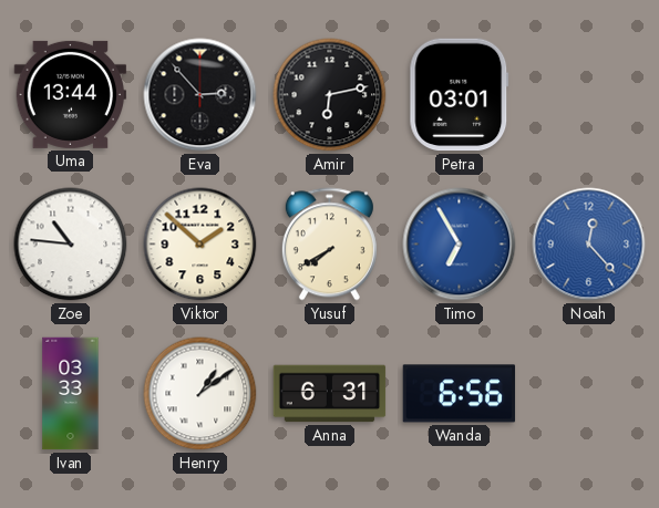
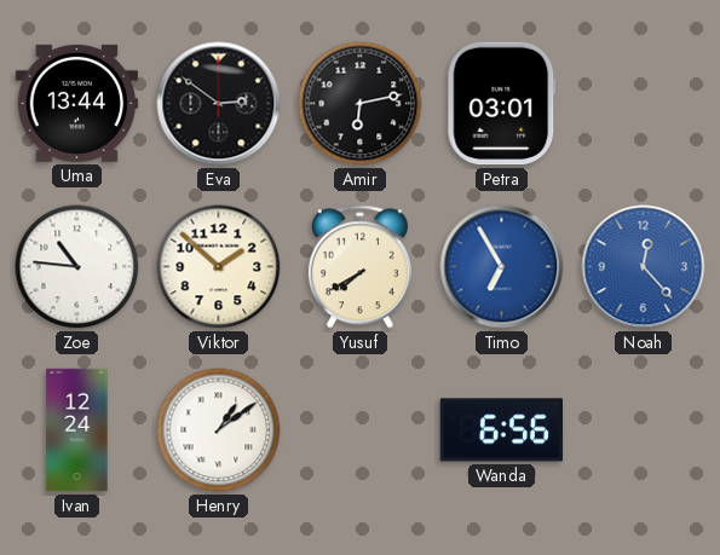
Eva: 2:53 -> 2:51
Ivan: 03:33 -> 12:24
Anna: 6:31 -> none
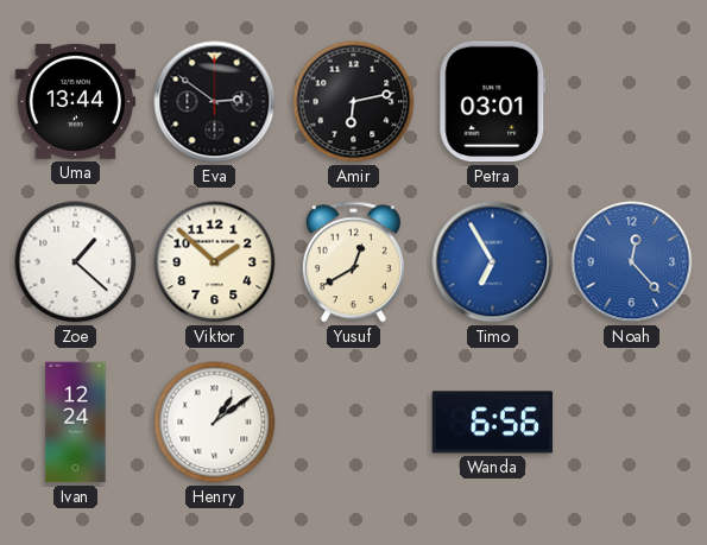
Zoe: 10:46 -> 1:22
Yusuf: 7:40 -> 12:40
